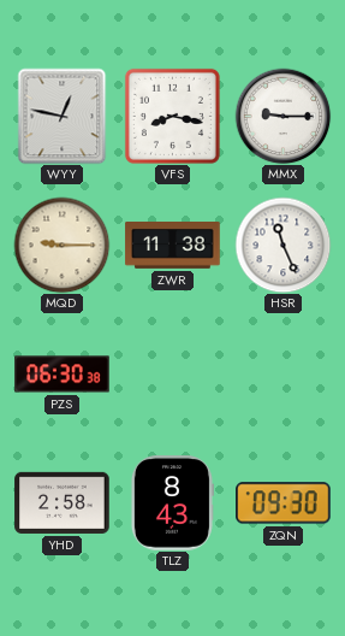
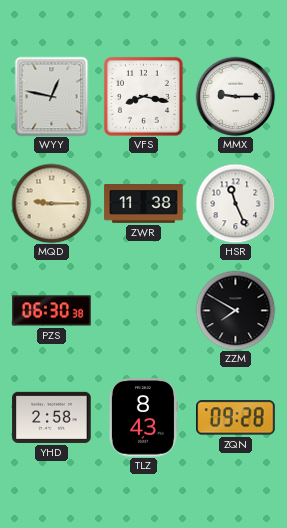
ZZM: none -> 7:50
ZQN: 09:30 -> 09:28
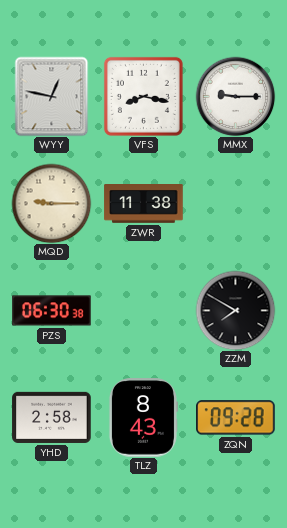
HSR: 11:26 -> none
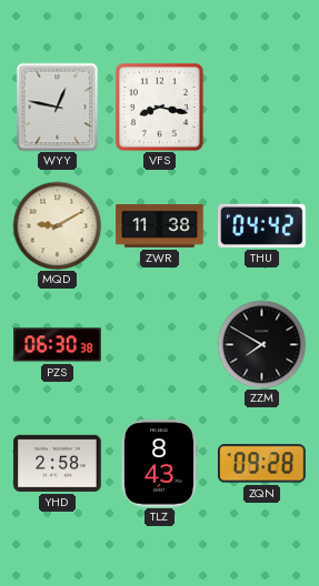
MMX: 9:15 -> none
MQD: 9:15 -> 9:10
THU: none -> 04:42
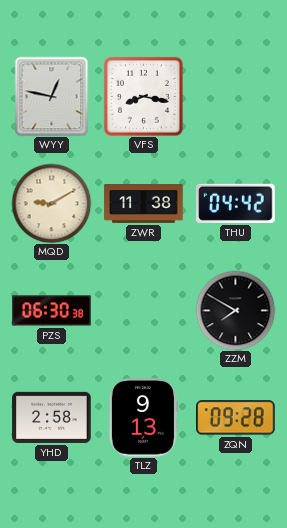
TLZ: 8:43 -> 9:13
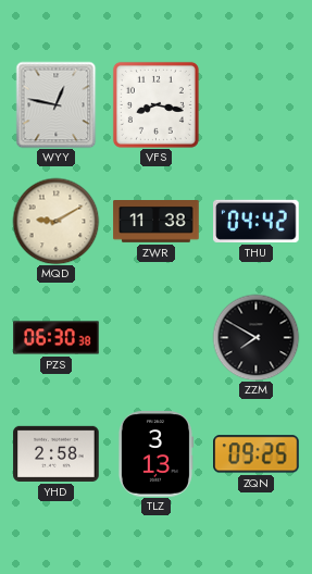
TLZ: 9:13 -> 3:13
ZQN: 09:28 -> 09:25
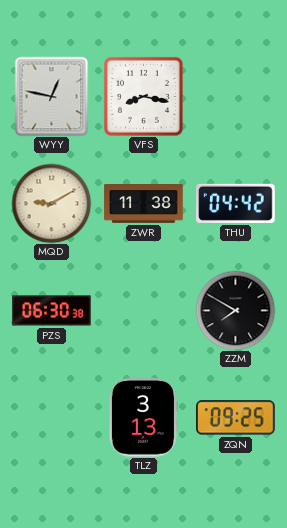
YHD: 2:58 -> none
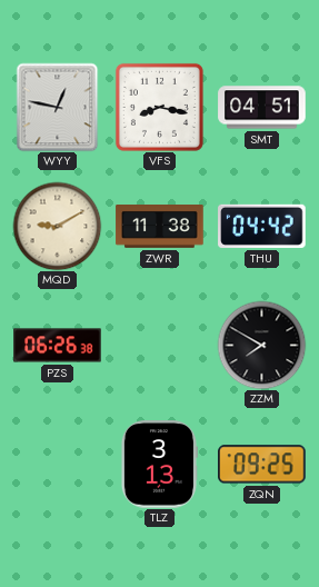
SMT: none -> 04:51
PZS: 06:30 -> 06:26
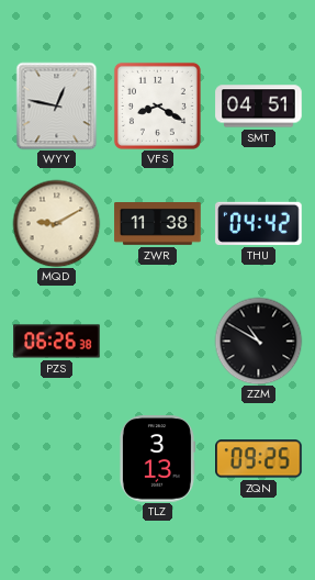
VFS: 8:17 -> 8:20
ZZM: 7:50 -> 10:50
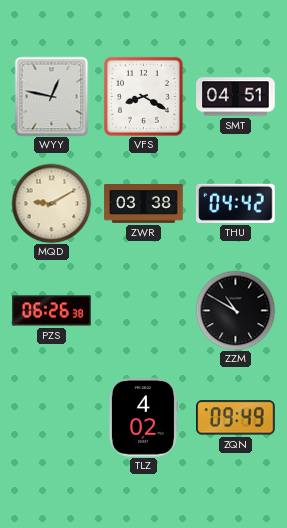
ZWR: 11:38 -> 03:38
TLZ: 3:13 -> 4:02
ZQN: 09:25 -> 09:49
